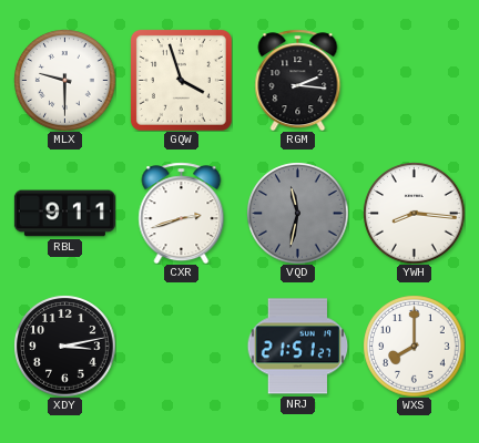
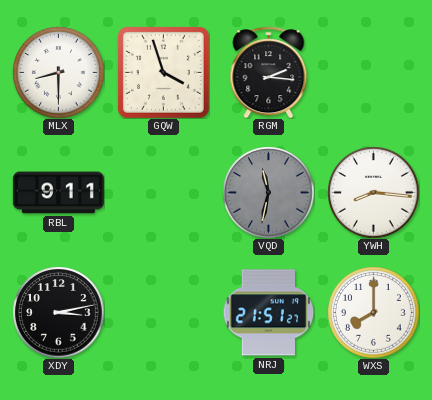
MLX: 9:30 -> 8:30
CXR: 2:42 -> none
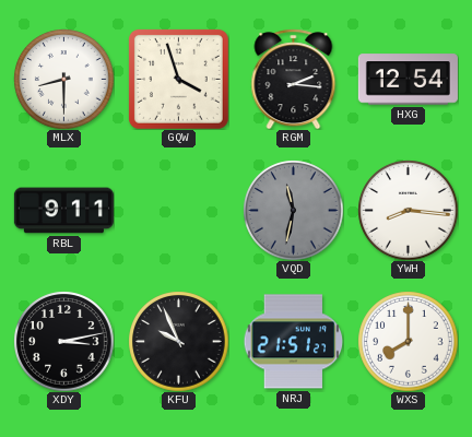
HXG: none -> 12:54
KFU: none -> 9:56
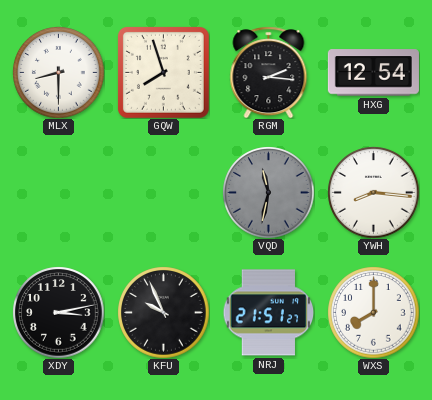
GQW: 3:57 -> 7:57
RBL: 9:11 -> none
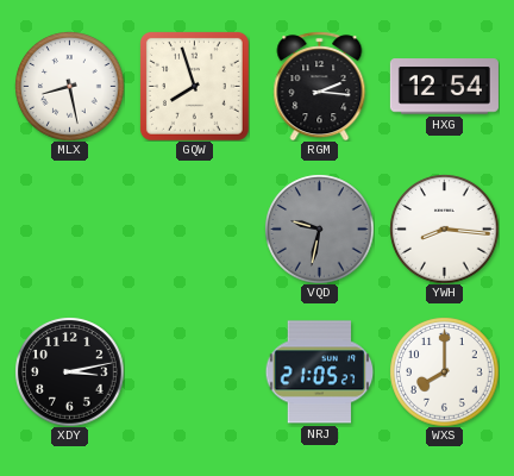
MLX: 8:30 -> 8:28
VQD: 11:32 -> 9:32
KFU: 9:56 -> none
NRJ: 21:51 -> 21:05
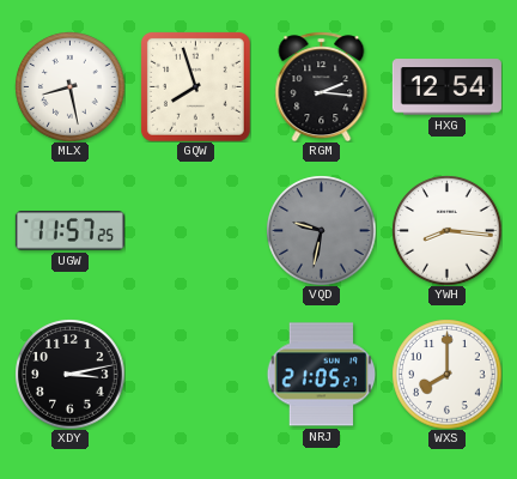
UGW: none -> 11:57
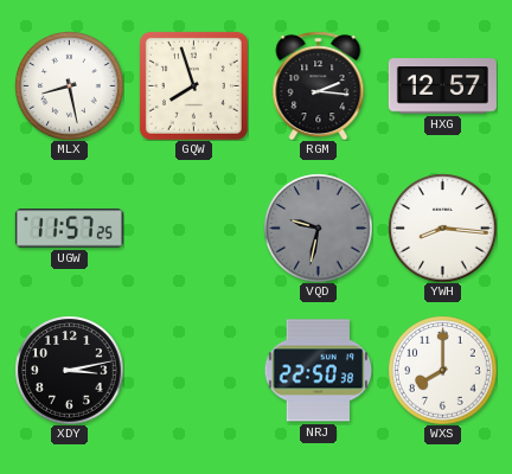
HXG: 12:54 -> 12:57
NRJ: 21:05 -> 22:50
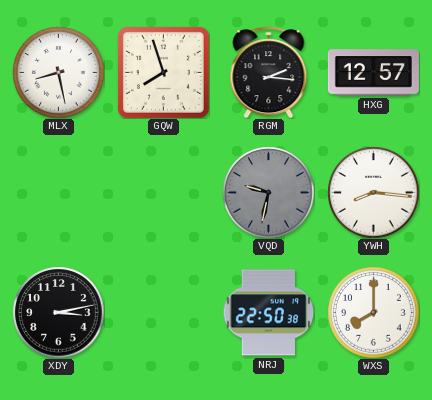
UGW: 11:57 -> none
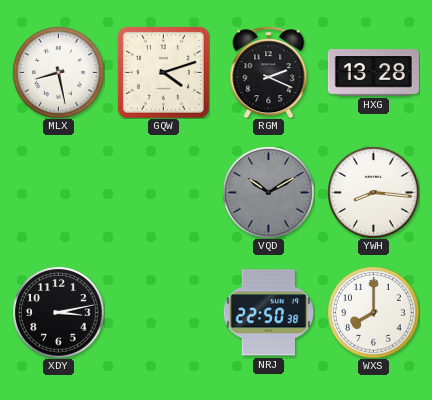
GQW: 7:57 -> 4:12
RGM: 2:16 -> 2:19
HXG: 12:57 -> 13:28
VQD: 9:32 -> 10:10
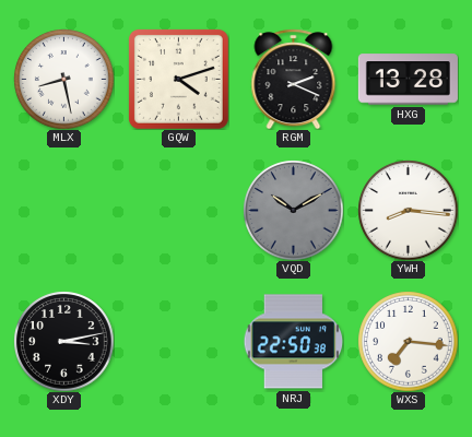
WXS: 8:00 -> 7:16
